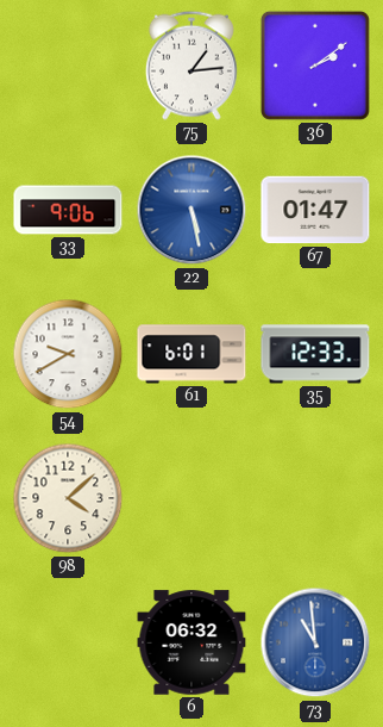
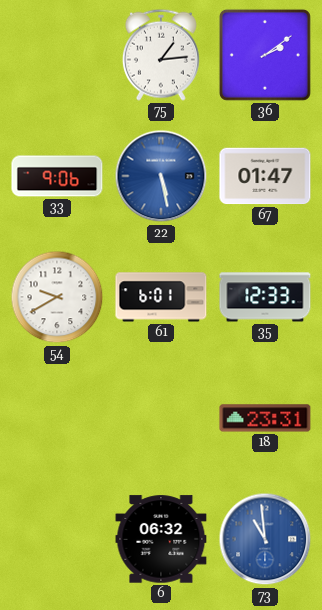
98: 4:08 -> none
18: none -> 23:31
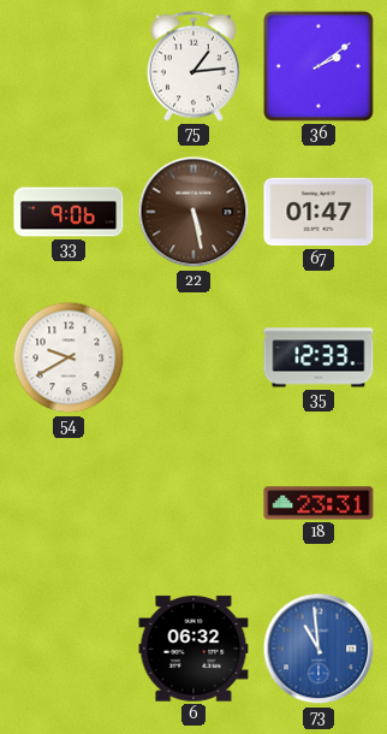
22 dial: blue -> brown
61: 6:01 -> none
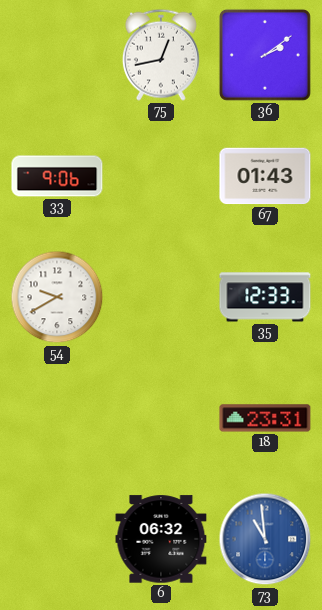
75: 1:14 -> 12:43
22: 5:28 -> none
67: 01:47 -> 01:43
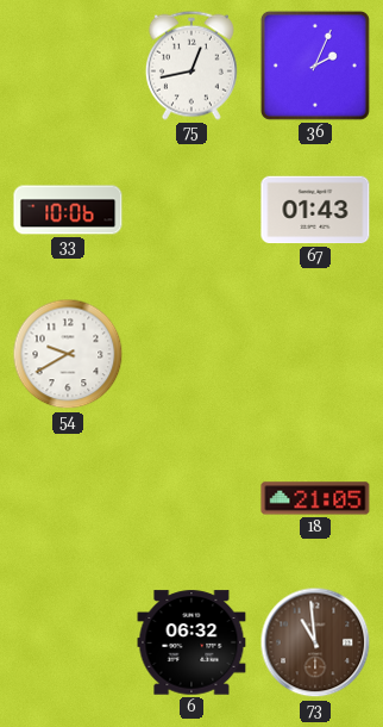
36: 2:09 -> 2:04
33: 9:06 -> 10:06
35: 12:33 -> none
18: 23:31 -> 21:05
73 dial: blue -> brown
